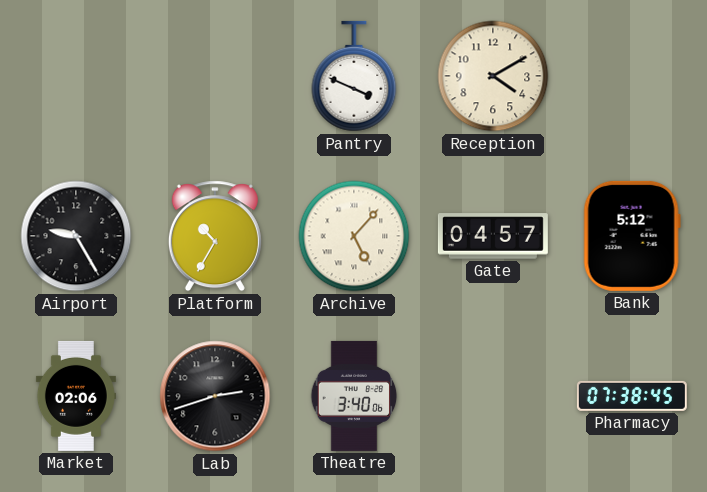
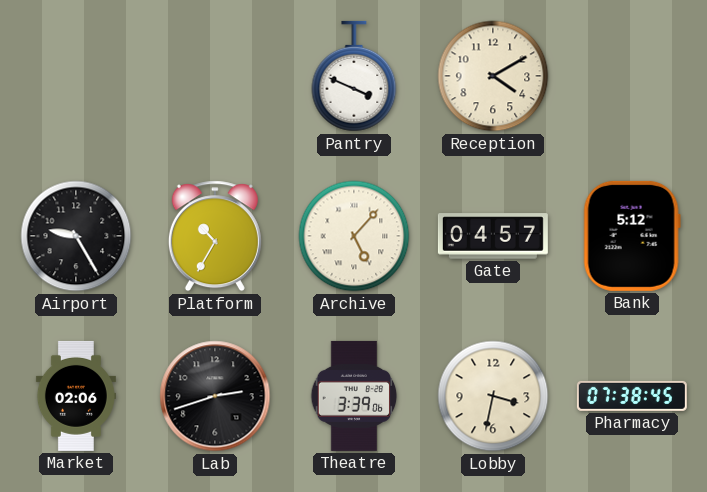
Theatre: 3:40 -> 3:39
Lobby: none -> 3:32
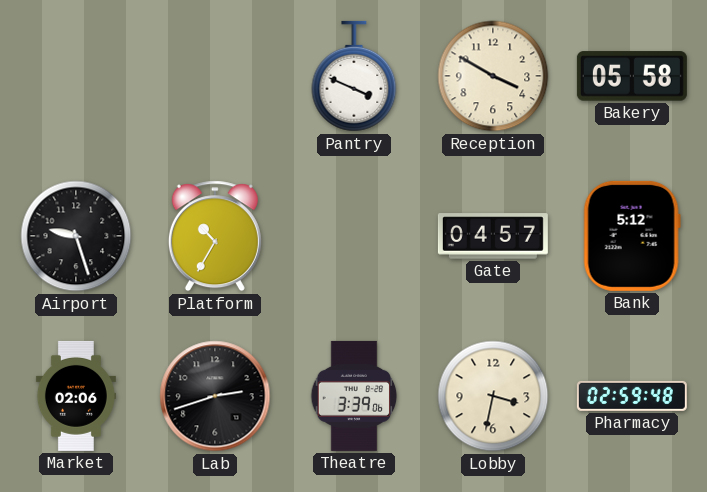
Reception: 4:10 -> 3:50
Bakery: none -> 05:58
Airport: 9:25 -> 9:27
Archive: 5:07 -> none
Pharmacy: 07:38 -> 02:59
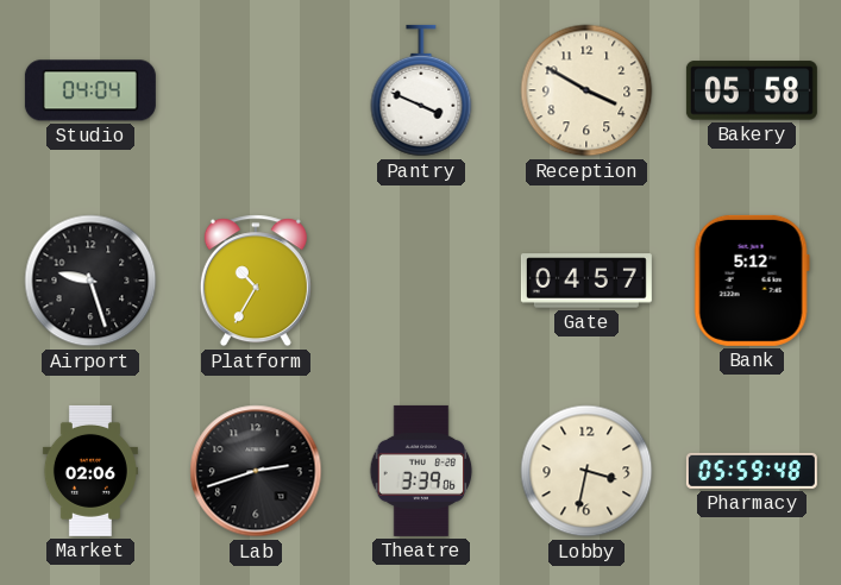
Studio: none -> 04:04
Pharmacy: 02:59 -> 05:59
